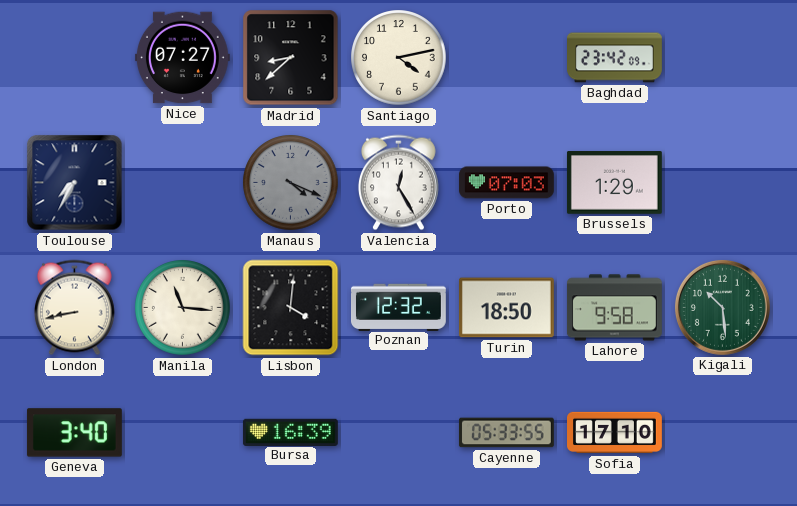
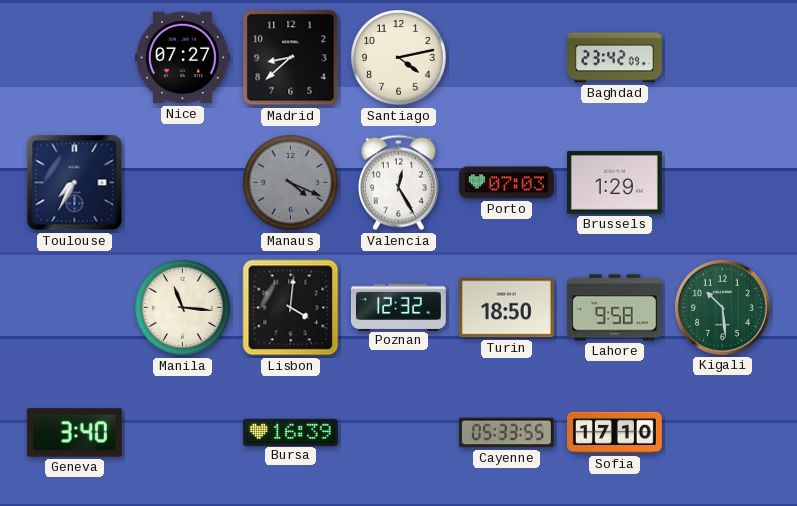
London: 8:43 -> none
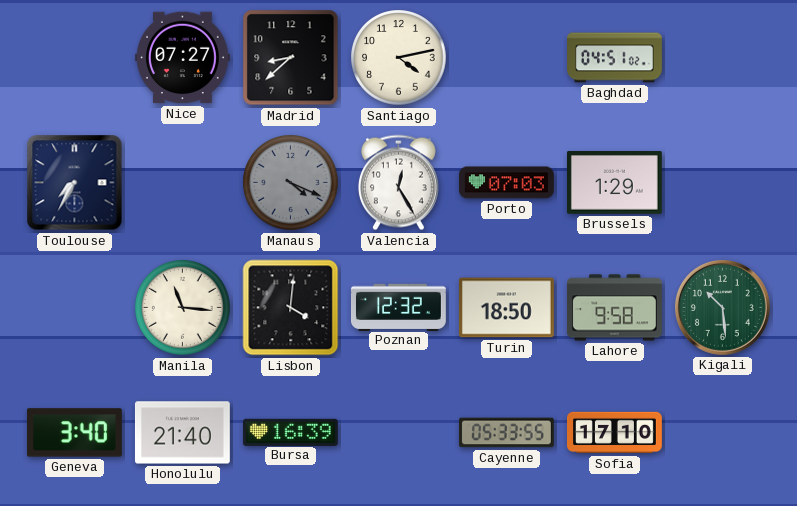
Baghdad: 23:42 -> 04:51
Honolulu: none -> 21:40
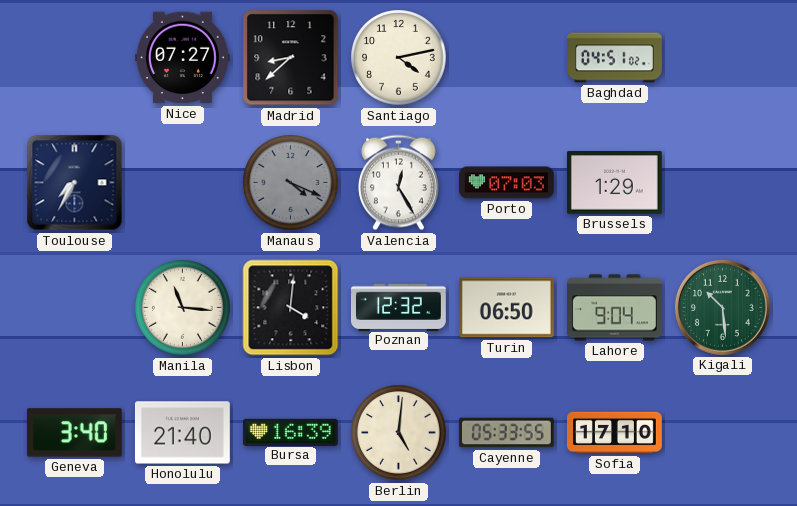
Turin: 18:50 -> 06:50
Lahore: 9:58 -> 9:04
Berlin: none -> 5:01
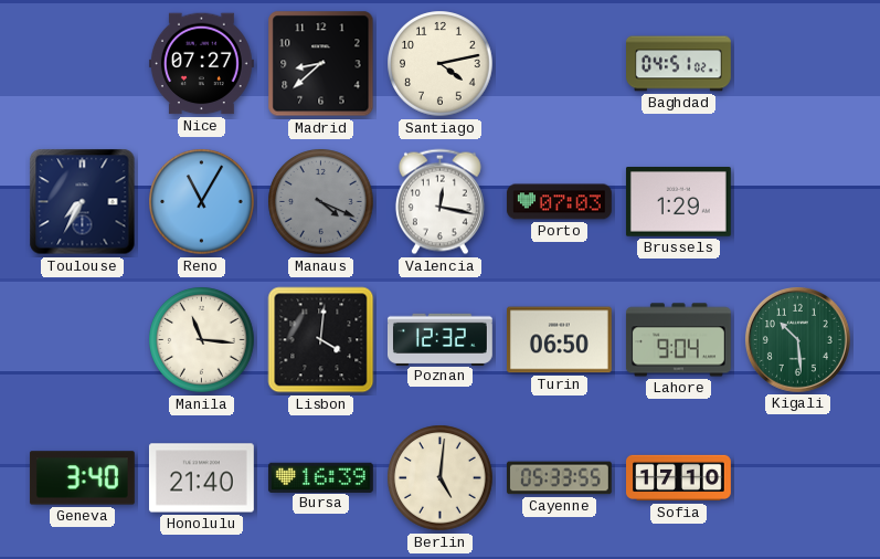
Reno: none -> 11:05
Valencia: 12:25 -> 12:17
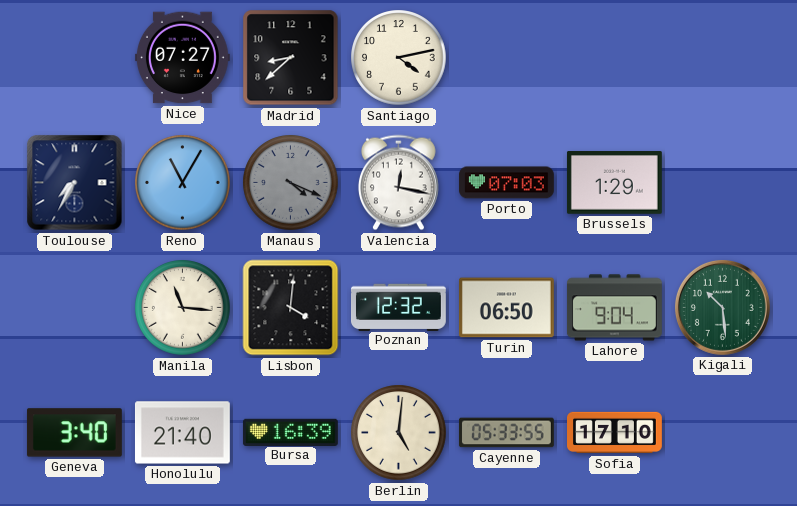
Baghdad: 04:51 -> none
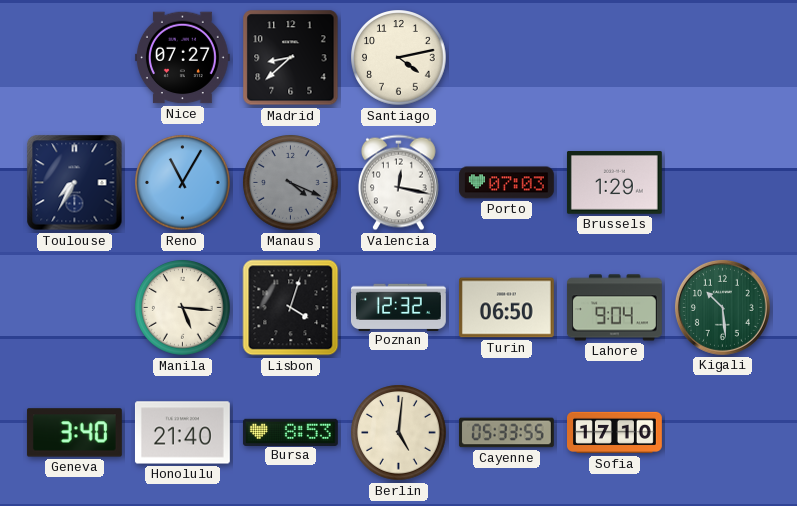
Manila: 11:16 -> 5:16
Lisbon: 4:01 -> 4:03
Bursa: 16:39 -> 8:53
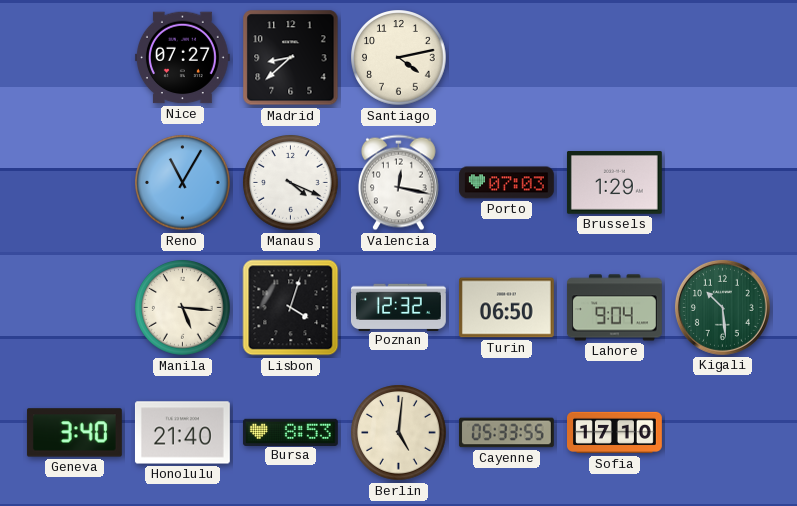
Toulouse: 7:35 -> none
Manaus dial: grey -> white
